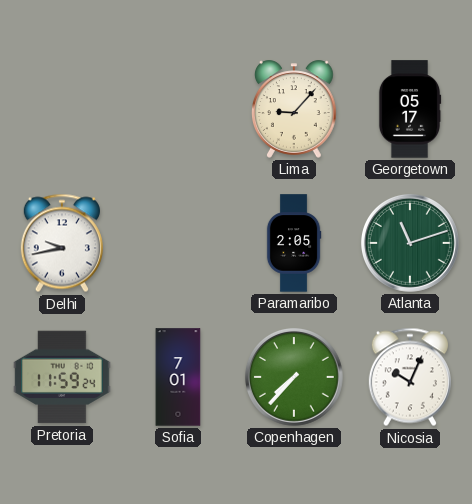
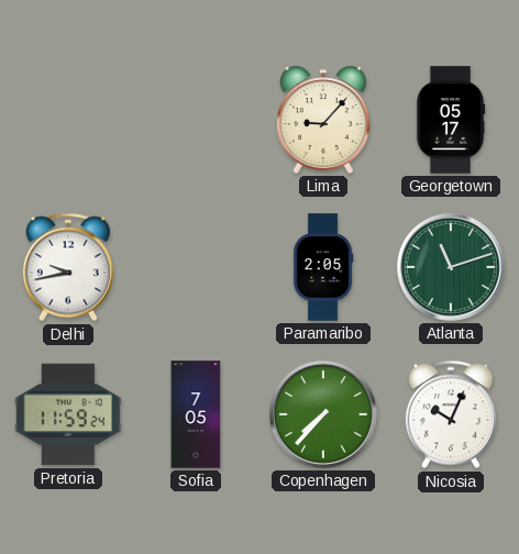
Sofia: 7:01 -> 7:05
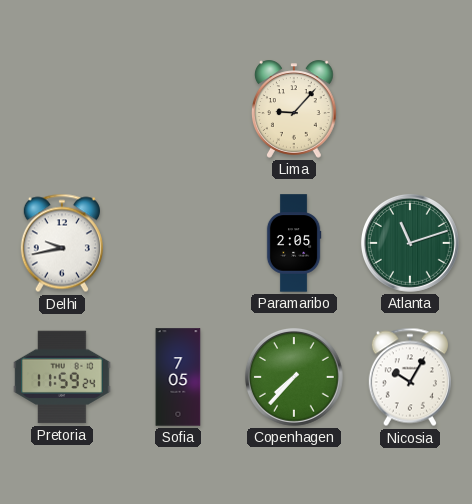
Georgetown: 05:17 -> none
Nicosia: 10:04 -> 10:05
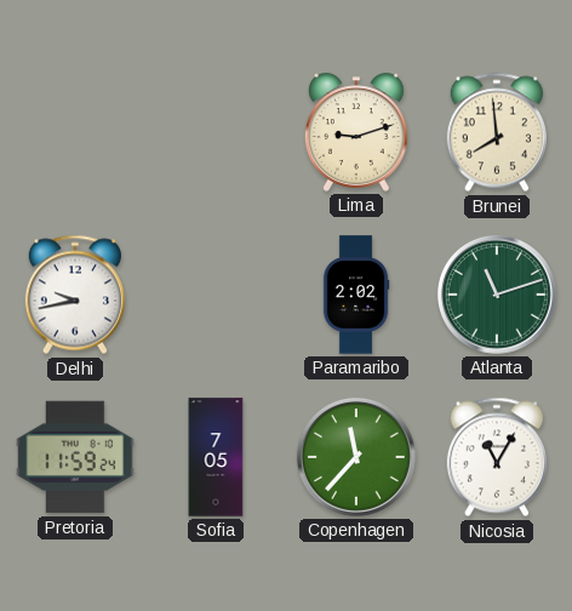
Lima: 9:07 -> 9:12
Brunei: none -> 7:59
Paramaribo: 2:05 -> 2:02
Copenhagen: 7:37 -> 11:37
Nicosia: 10:05 -> 11:05
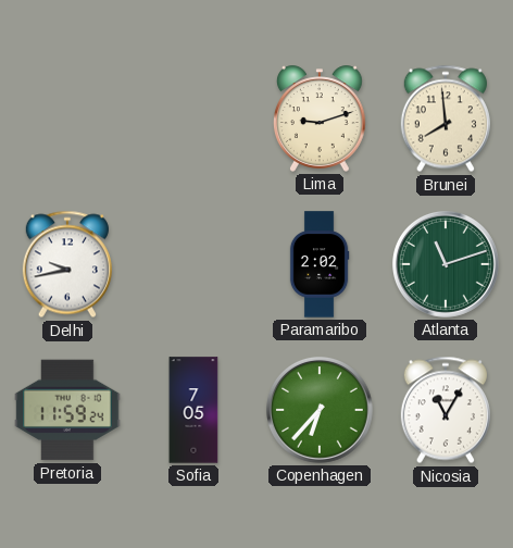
Copenhagen: 11:37 -> 6:37
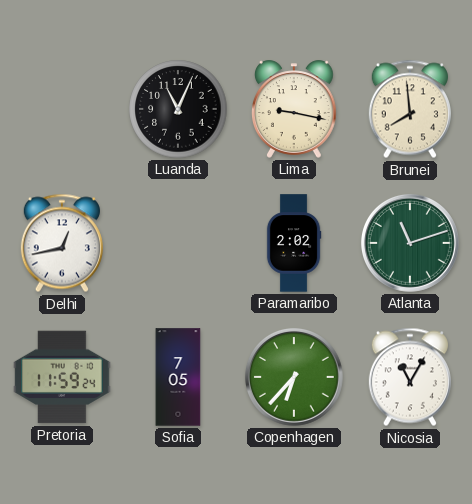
Luanda: none -> 11:04
Lima: 9:12 -> 9:17
Delhi: 9:43 -> 12:43
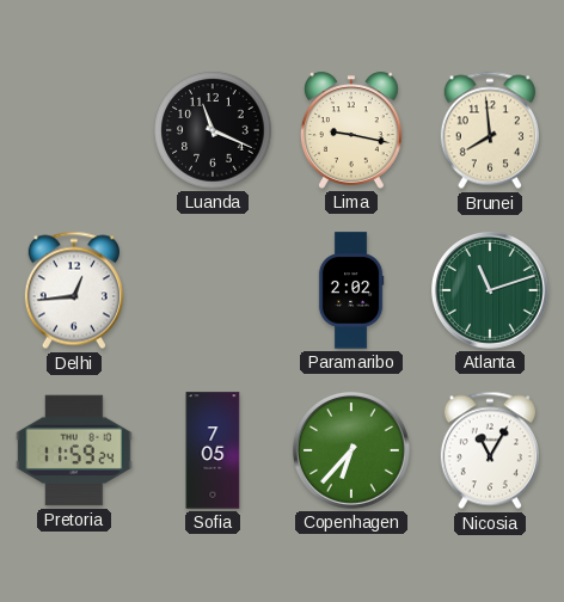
Luanda: 11:04 -> 11:19
Delhi: 12:43 -> 12:44
